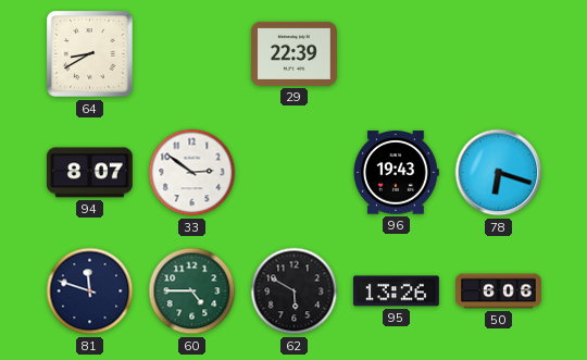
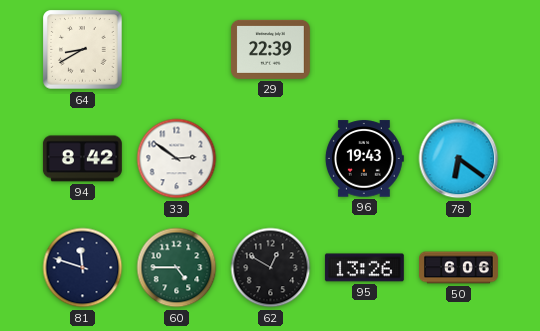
94: 8:07 -> 8:42
78: 6:18 -> 6:21
62: 5:50 -> 12:50
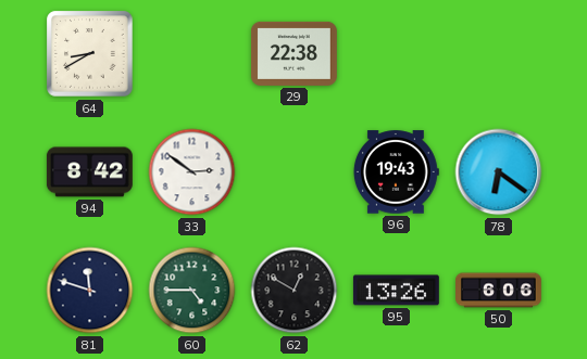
29: 22:39 -> 22:38
